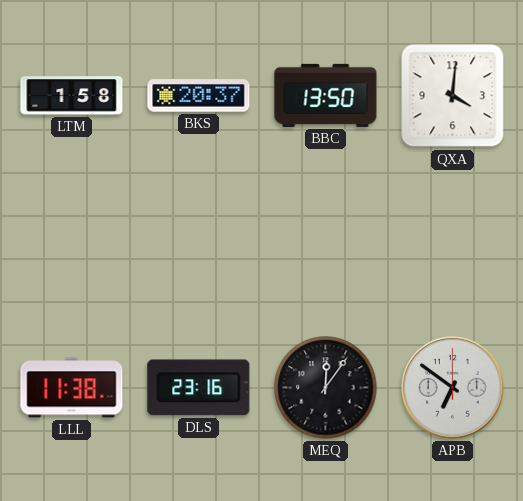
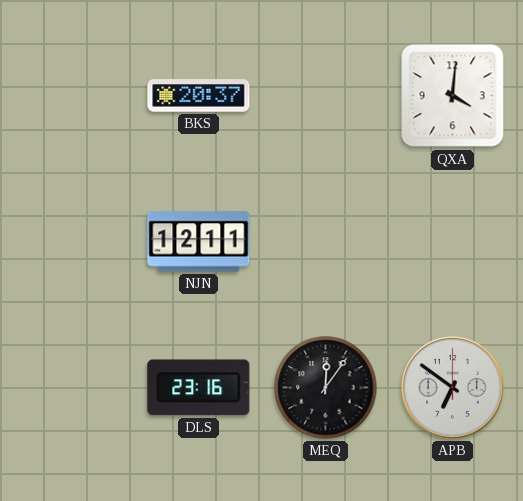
LTM: 1:58 -> none
BBC: 13:50 -> none
NJN: none -> 12:11
LLL: 11:38 -> none
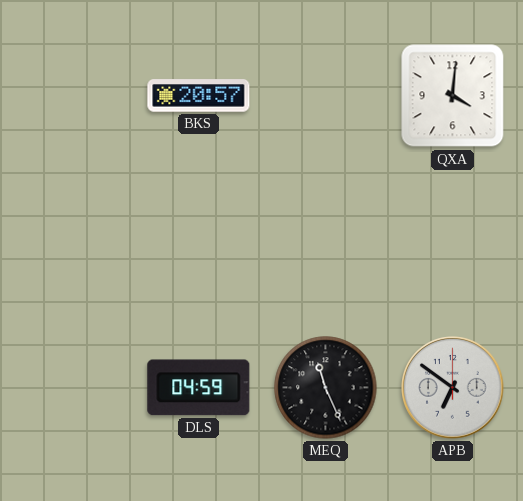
BKS: 20:37 -> 20:57
NJN: 12:11 -> none
DLS: 23:16 -> 04:59
MEQ: 12:06 -> 11:26
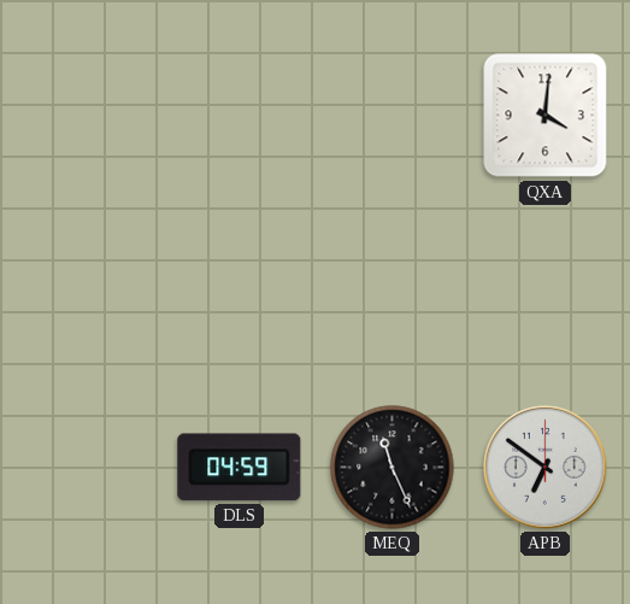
BKS: 20:57 -> none
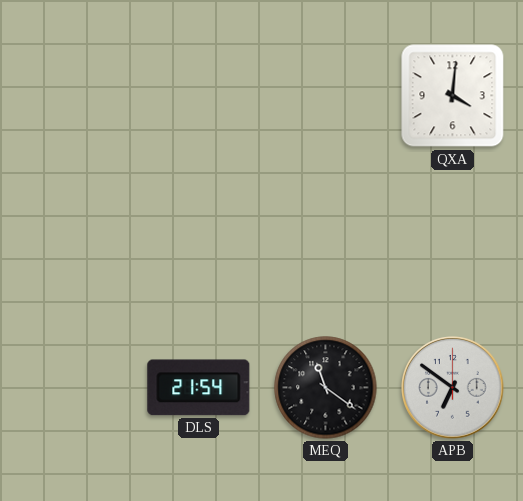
DLS: 04:59 -> 21:54
MEQ: 11:26 -> 11:21
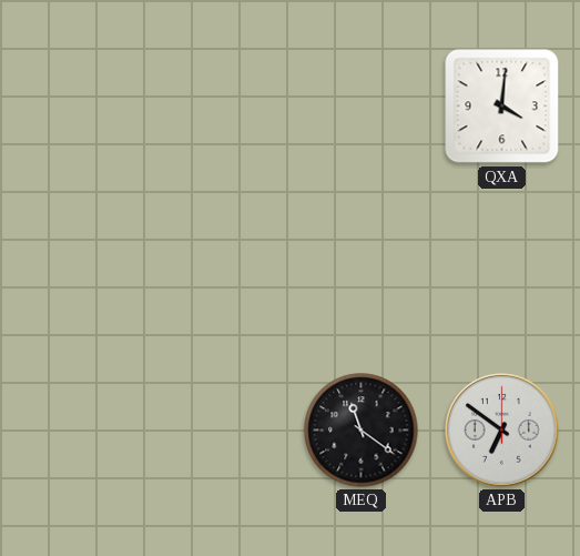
DLS: 21:54 -> none
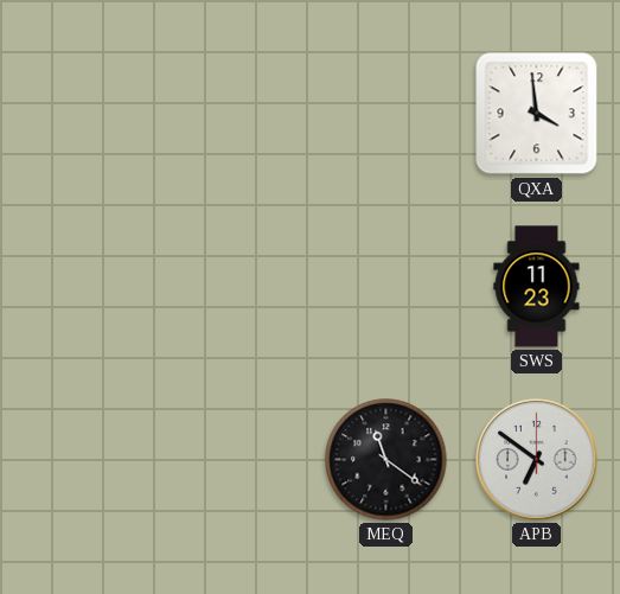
QXA: 4:01 -> 3:59
SWS: none -> 11:23
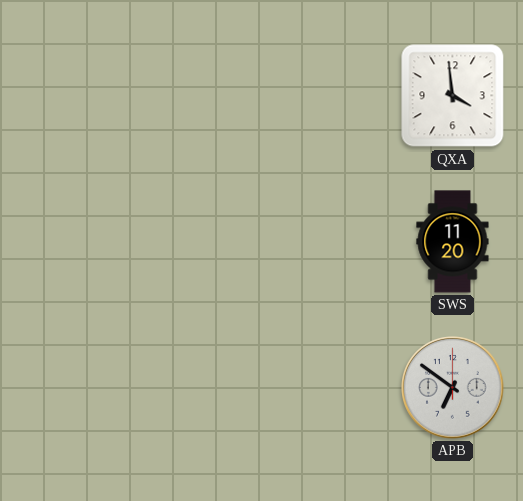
SWS: 11:23 -> 11:20
MEQ: 11:21 -> none
